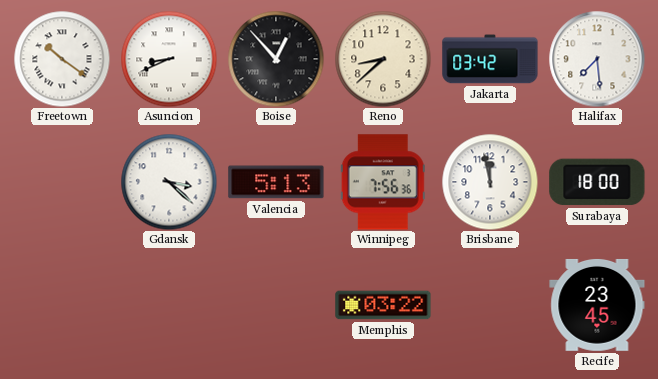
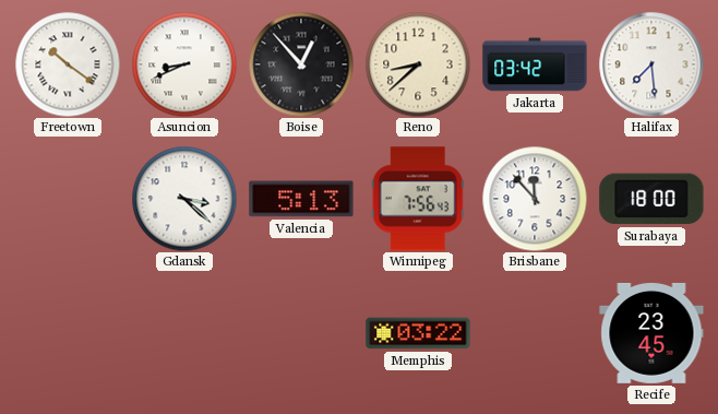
Winnipeg: 7:56:36 -> 7:56:43
Brisbane: 11:58 -> 11:53
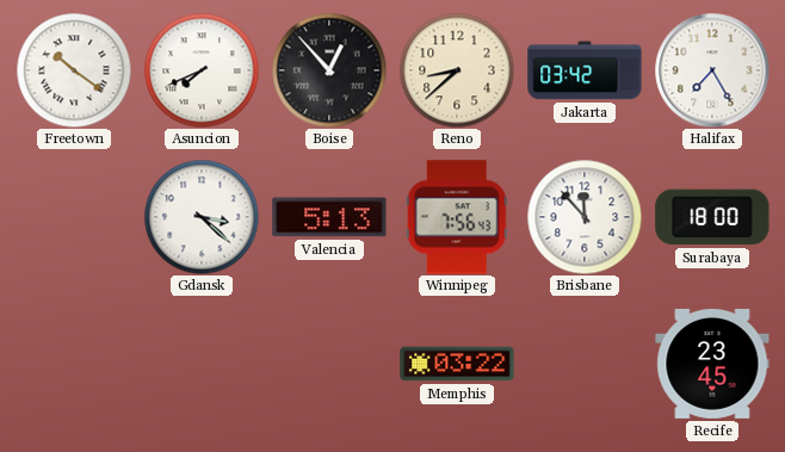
Asuncion: 8:41 -> 7:41
Halifax: 7:29 -> 7:25
